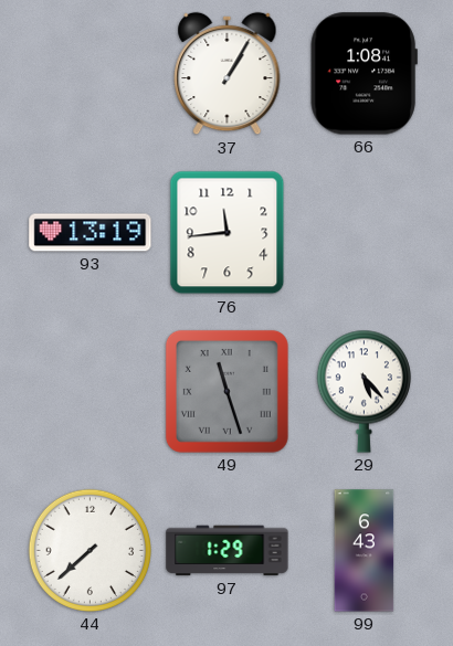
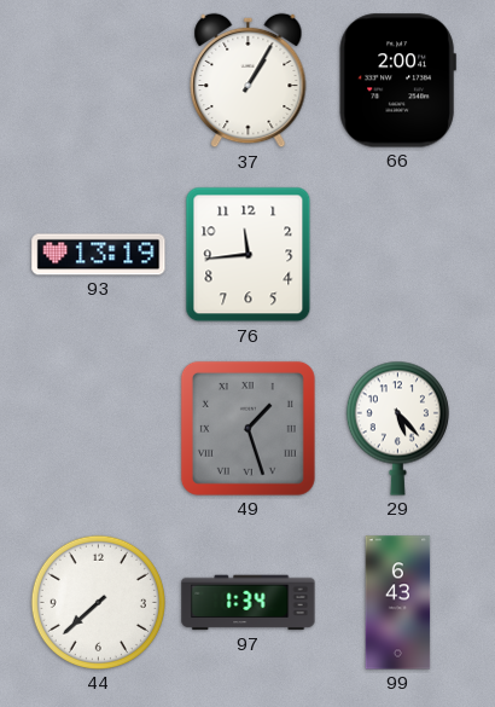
66: 1:08 -> 2:00
49: 11:27 -> 1:27
97: 1:29 -> 1:34
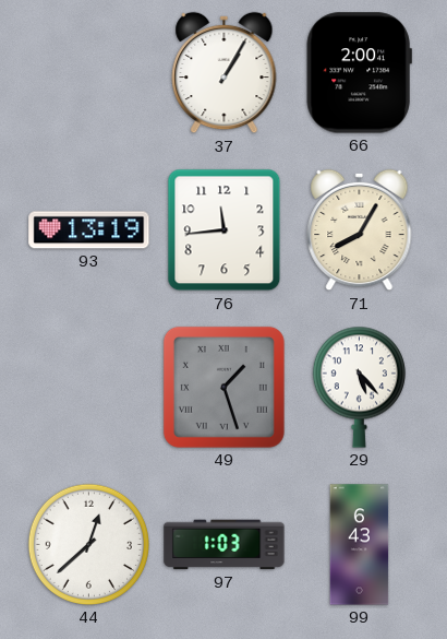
71: none -> 8:05
44: 7:38 -> 12:38
97: 1:34 -> 1:03
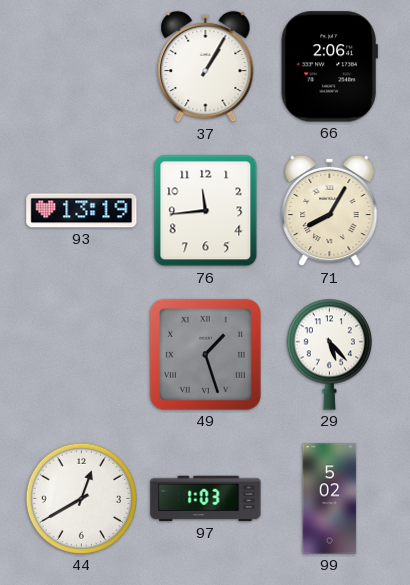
66: 2:00 -> 2:06
44: 12:38 -> 12:40
99: 6:43 -> 5:02
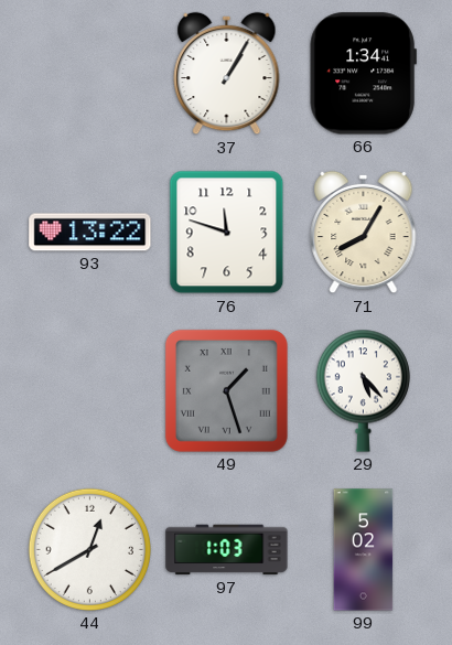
66: 2:06 -> 1:34
93: 13:19 -> 13:22
76: 11:44 -> 11:48
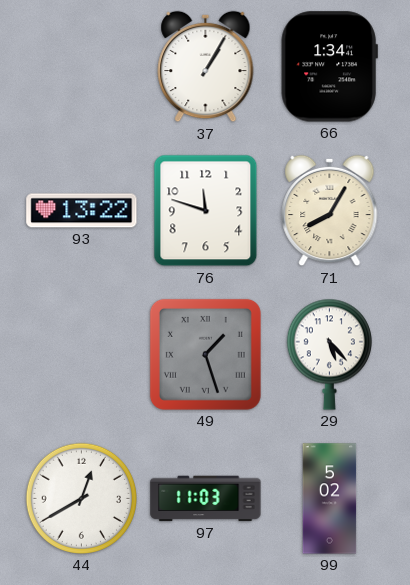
97: 1:03 -> 11:03
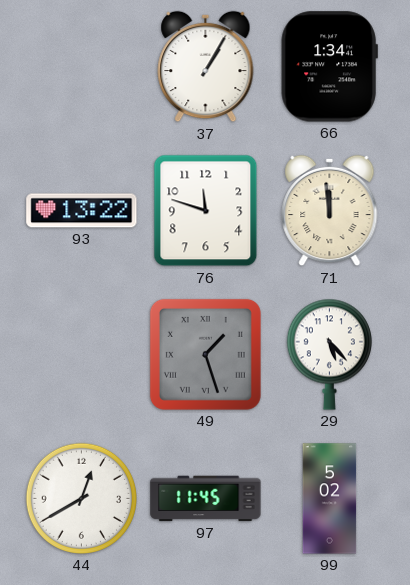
71: 8:05 -> 11:59
97: 11:03 -> 11:45
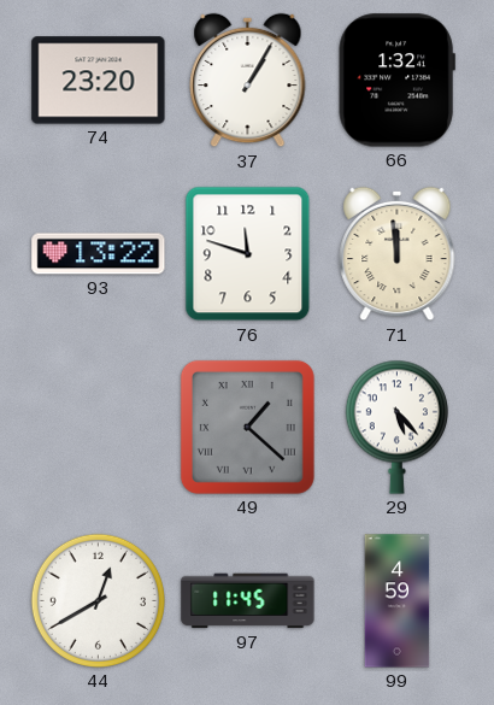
74: none -> 23:20
66: 1:34 -> 1:32
49: 1:27 -> 1:22
99: 5:02 -> 4:59
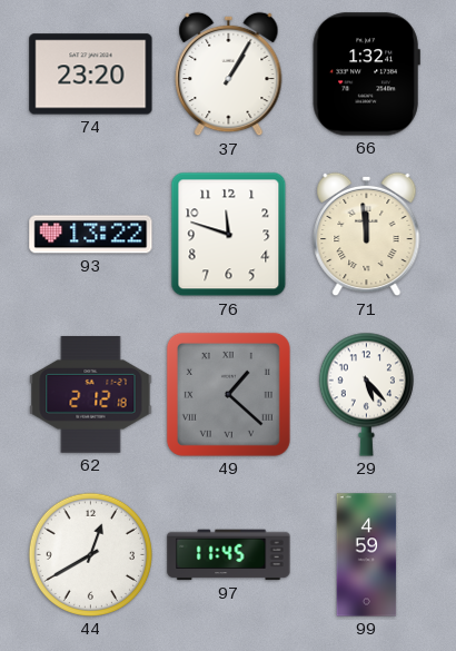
62: none -> 2:12
